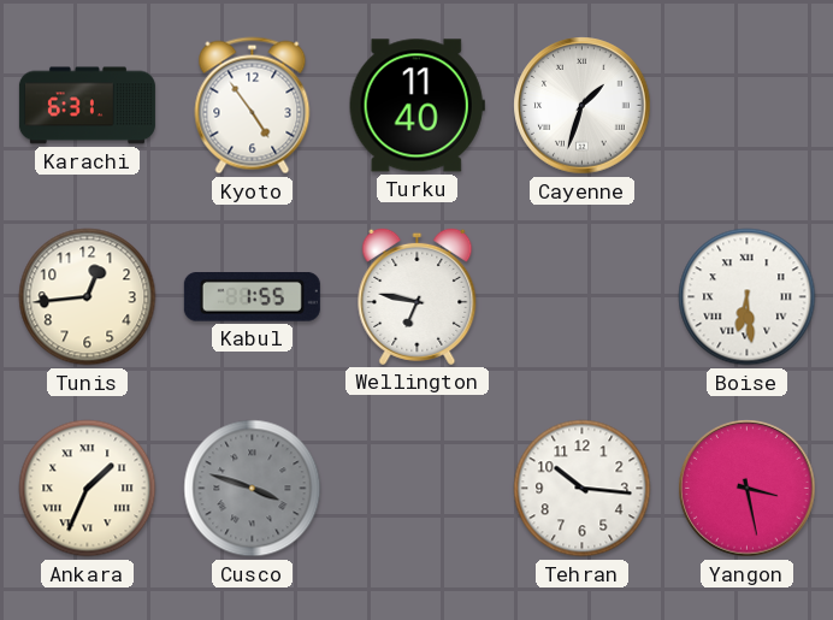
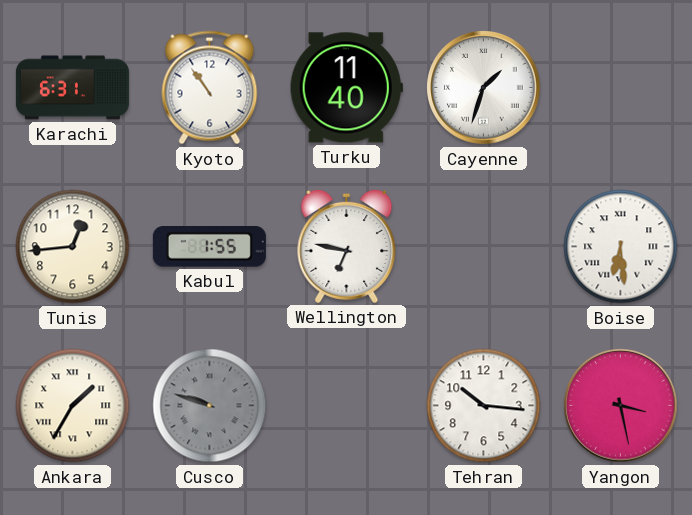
Kyoto: 4:54 -> 10:54
Ankara: 1:34 -> 1:35
Cusco: 3:48 -> 9:48
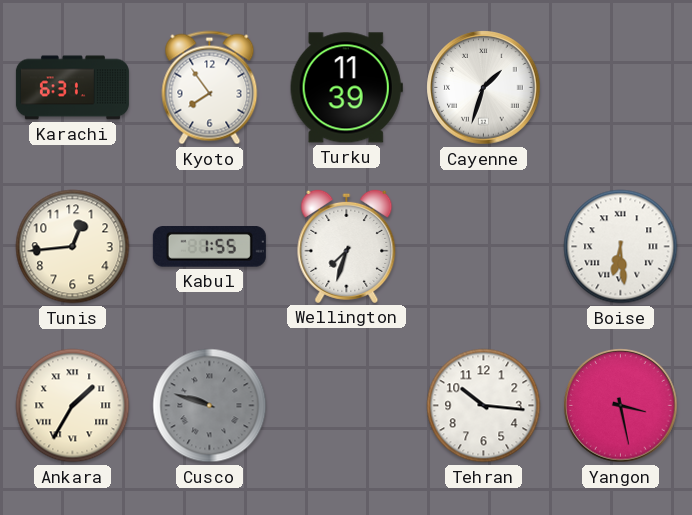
Kyoto: 10:54 -> 7:54
Turku: 11:40 -> 11:39
Wellington: 6:47 -> 7:33
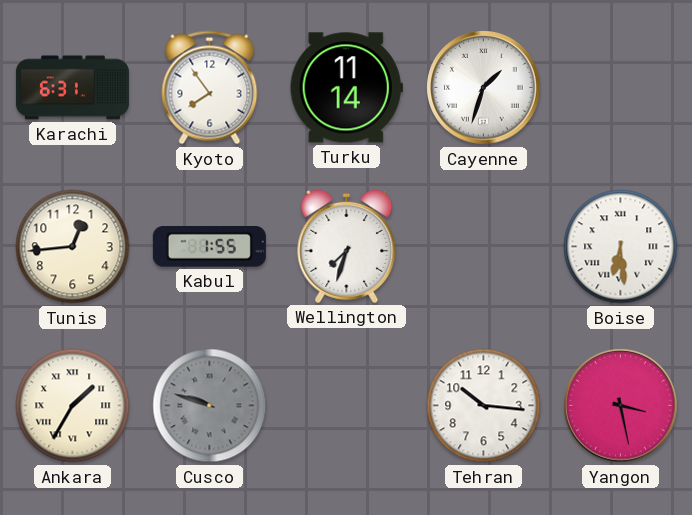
Turku: 11:39 -> 11:14
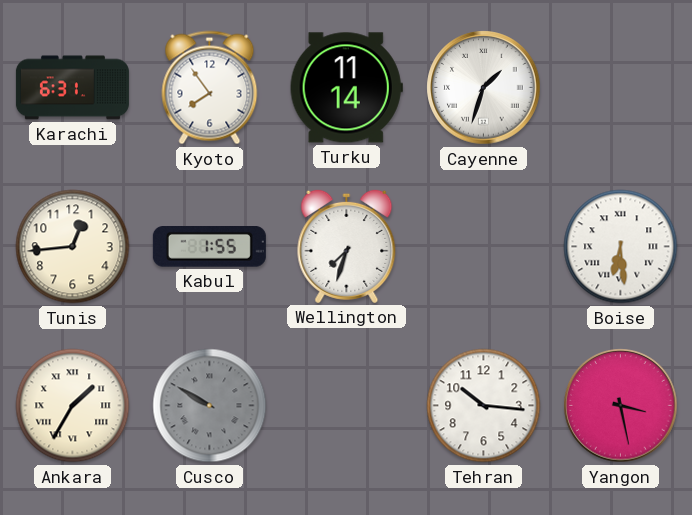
Cusco: 9:48 -> 9:50
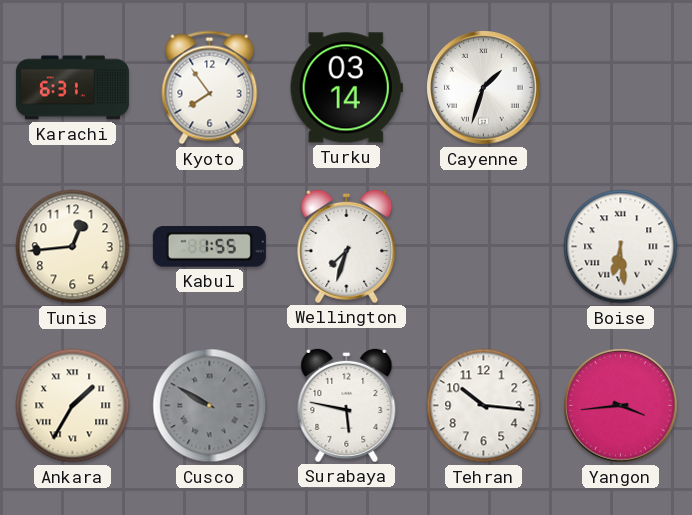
Turku: 11:14 -> 03:14
Surabaya: none -> 5:47
Yangon: 3:28 -> 3:44
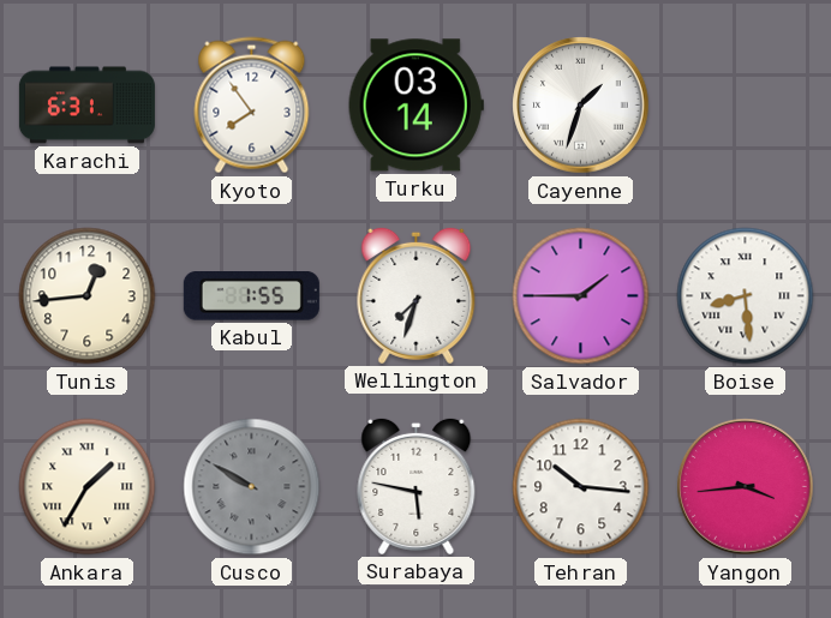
Salvador: none -> 1:45
Boise: 6:29 -> 8:29
